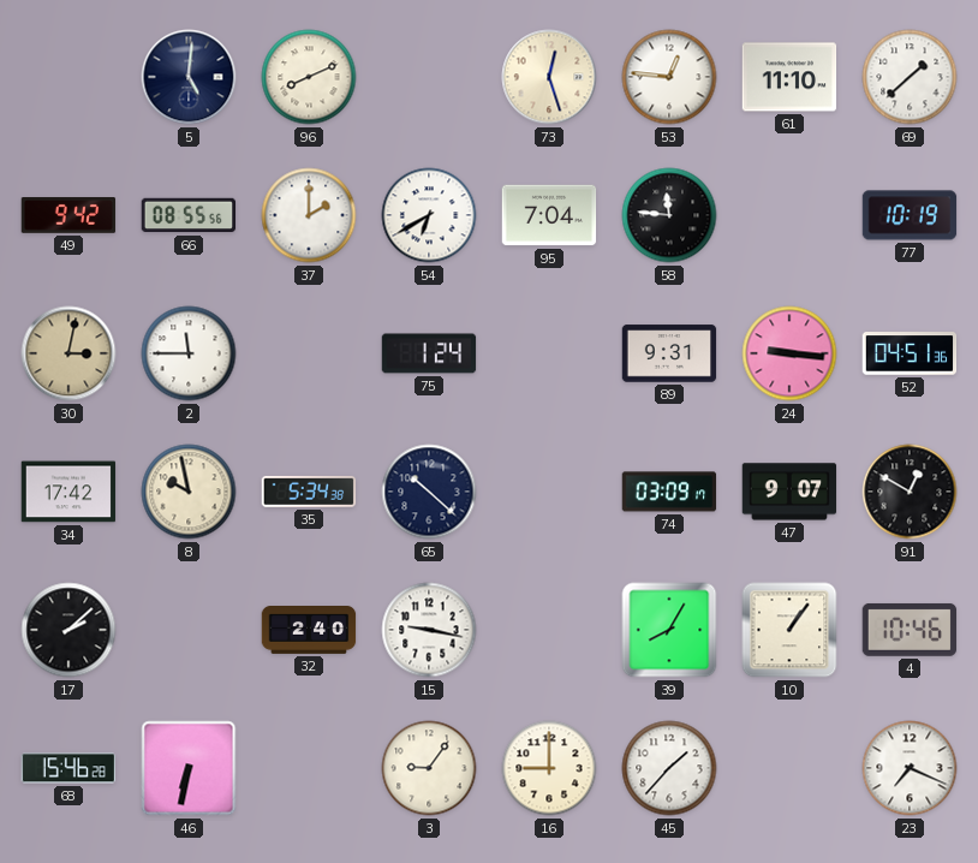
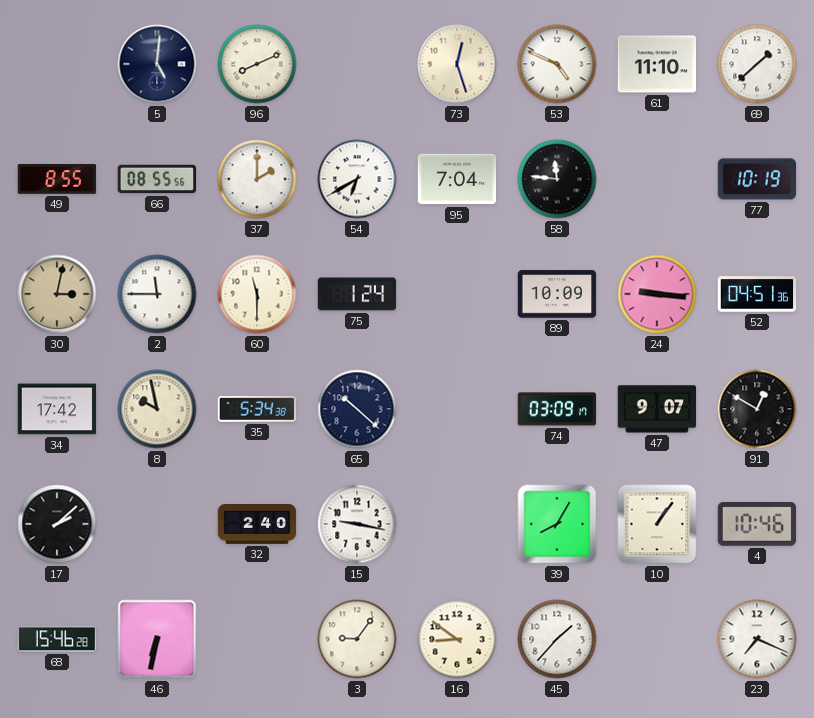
53: 12:46 -> 4:49
49: 9:42 -> 8:55
60: none -> 11:30
89: 9:31 -> 10:09
16: 9:00 -> 8:51
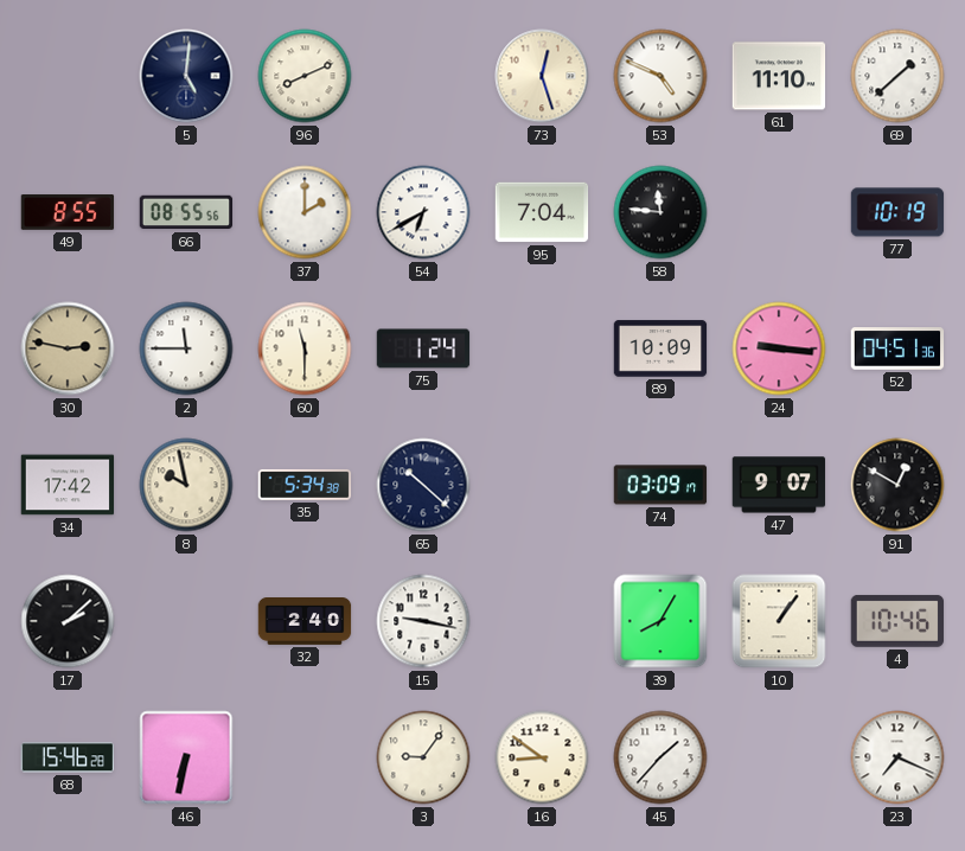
30: 3:02 -> 2:47
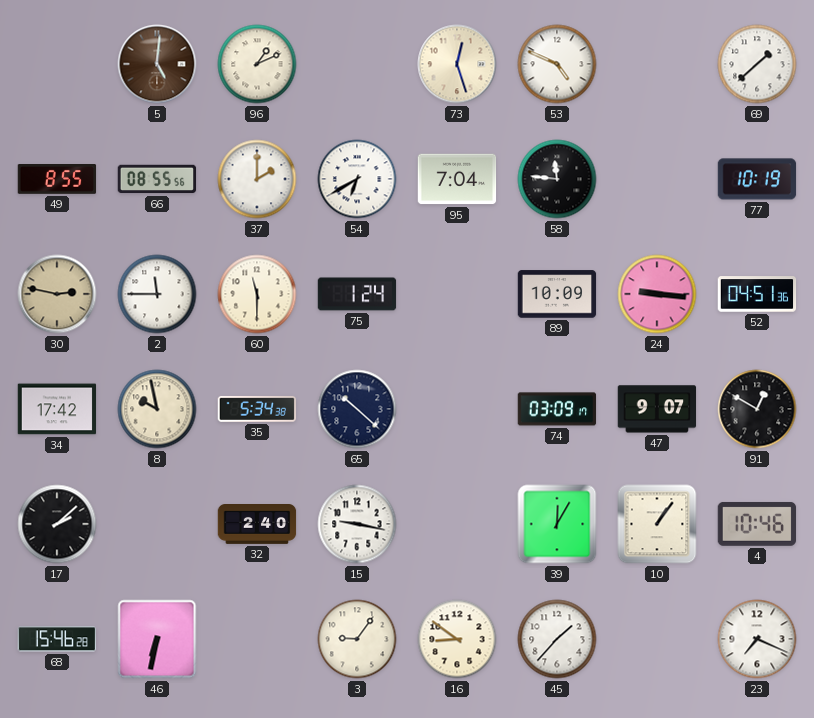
5 dial: navy -> brown
96: 8:11 -> 1:11
61: 11:10 -> none
39: 8:05 -> 12:05
